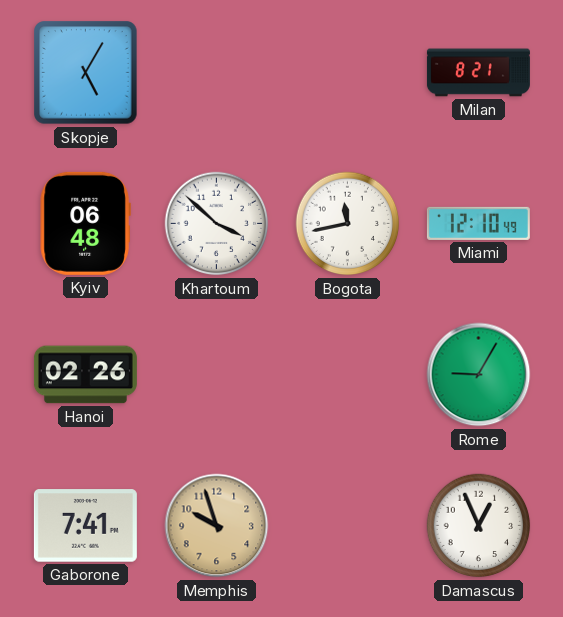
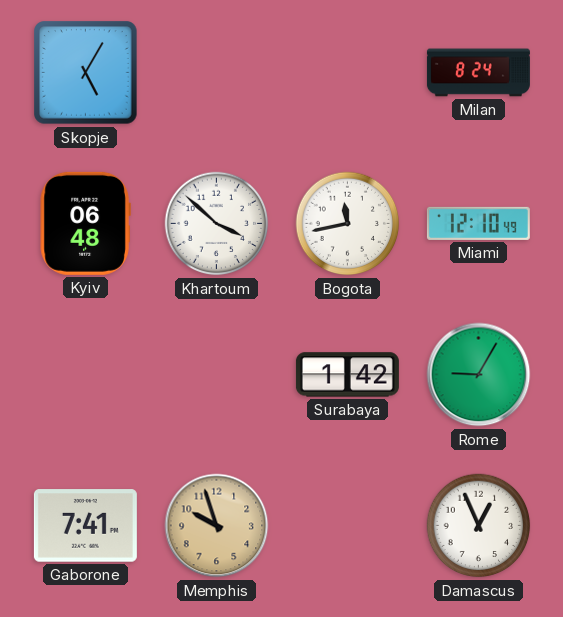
Milan: 8:21 -> 8:24
Hanoi: 02:26 -> none
Surabaya: none -> 1:42
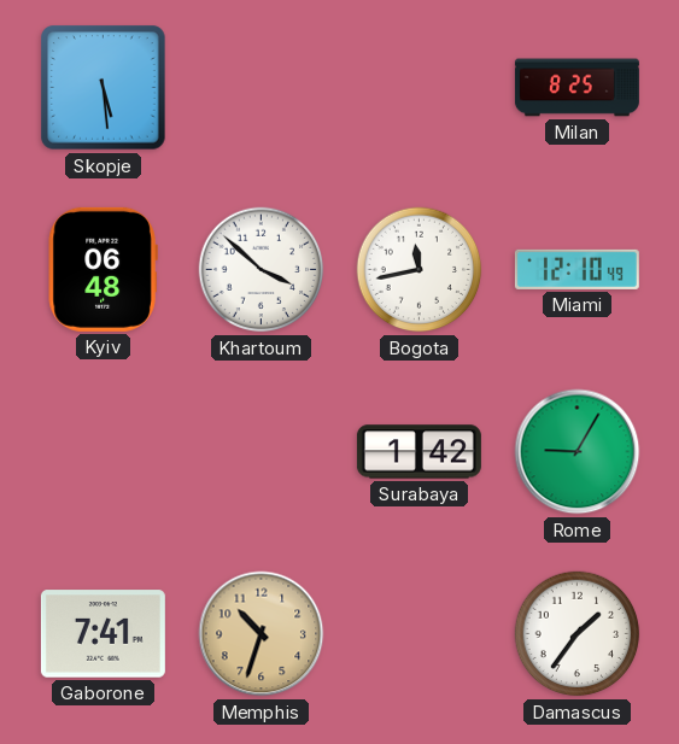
Skopje: 5:05 -> 5:29
Milan: 8:24 -> 8:25
Memphis: 9:57 -> 10:33
Damascus: 12:56 -> 1:36
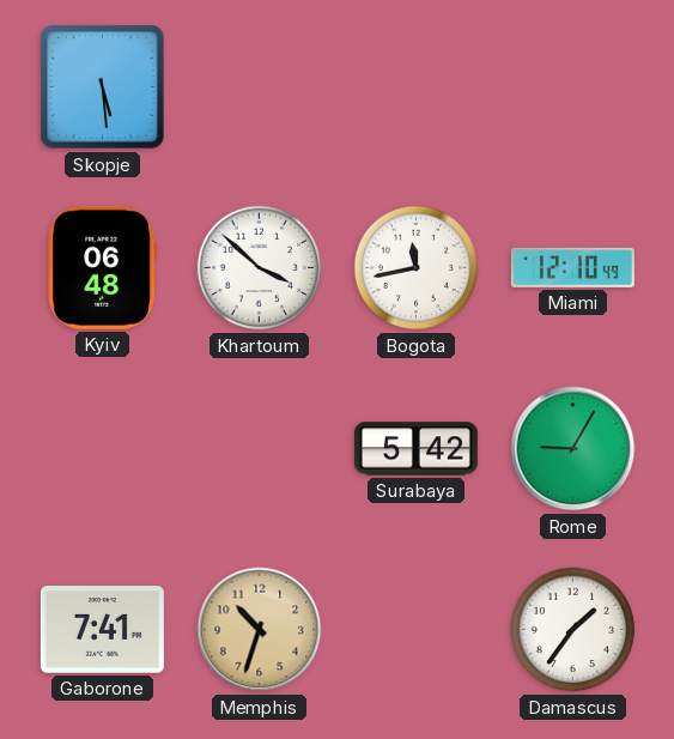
Milan: 8:25 -> none
Surabaya: 1:42 -> 5:42
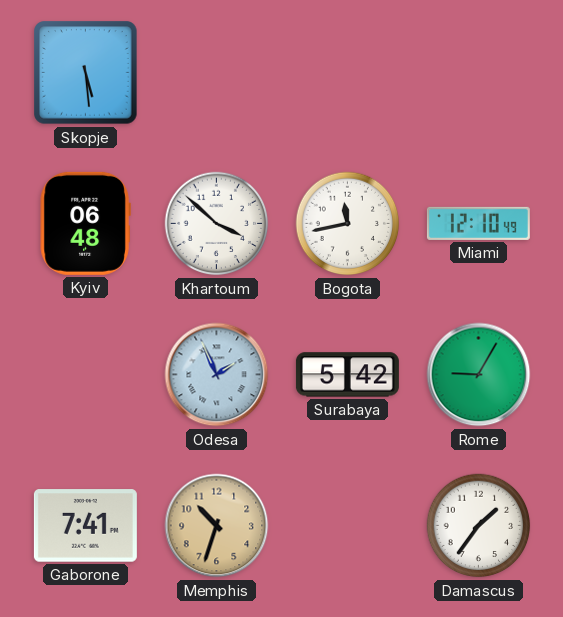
Odesa: none -> 1:56
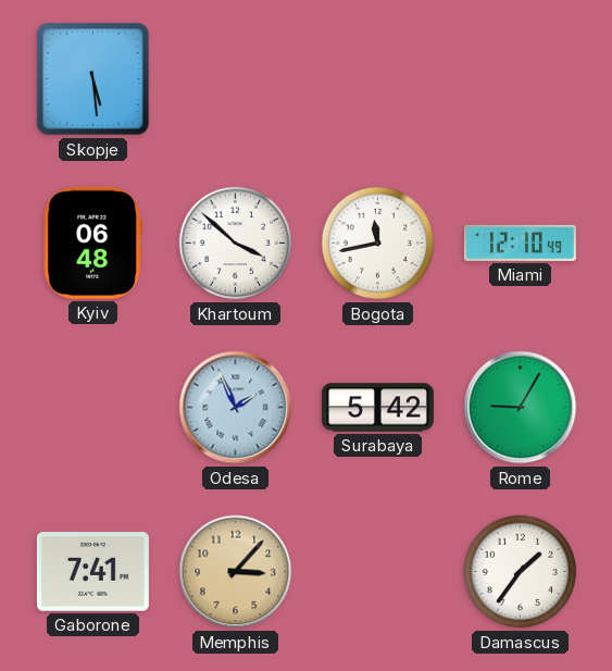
Memphis: 10:33 -> 3:07
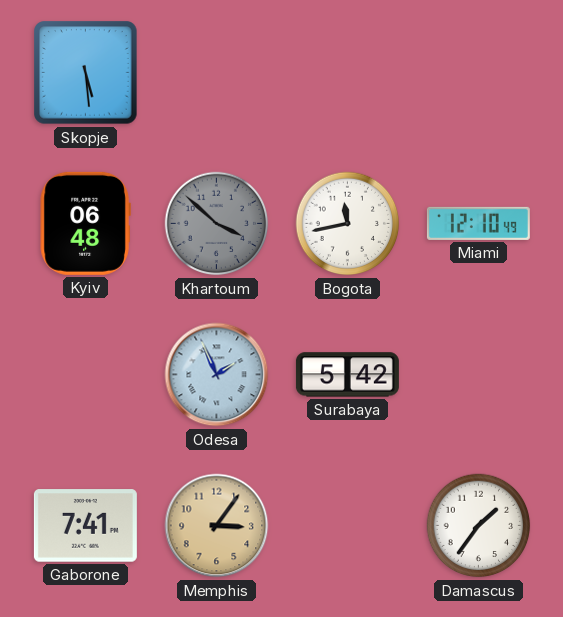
Khartoum dial: white -> grey
Rome: 9:05 -> none
Memphis: 3:07 -> 3:06
